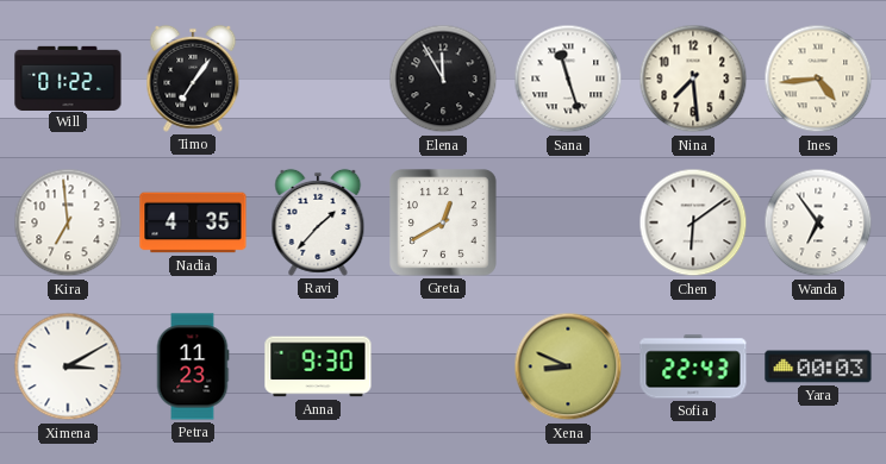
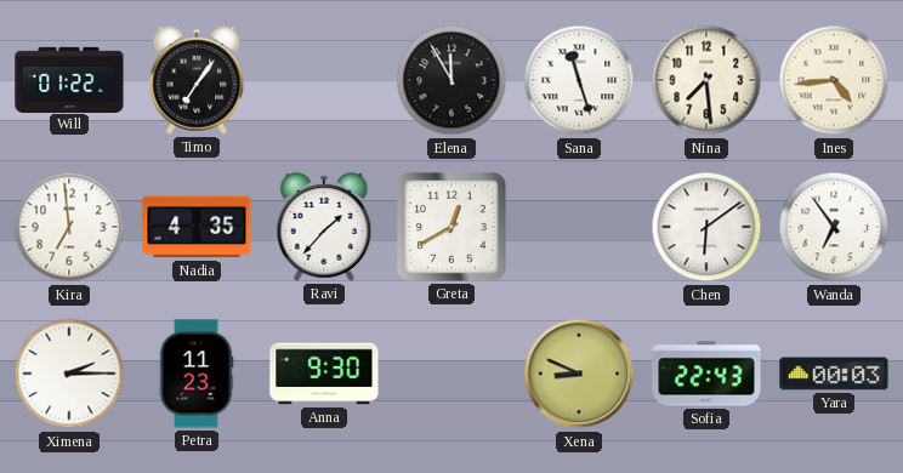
Ximena: 3:10 -> 2:15
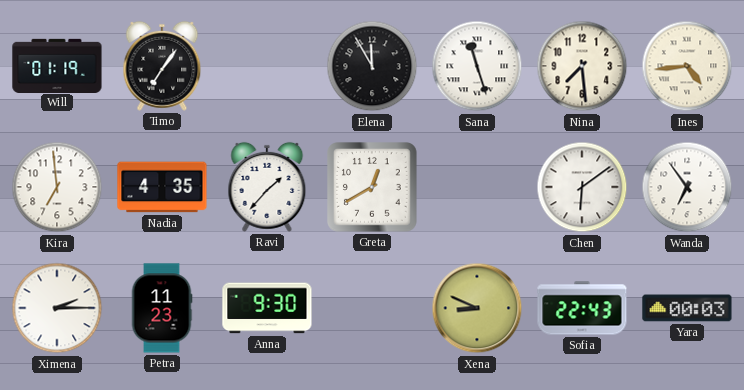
Will: 01:22 -> 01:19
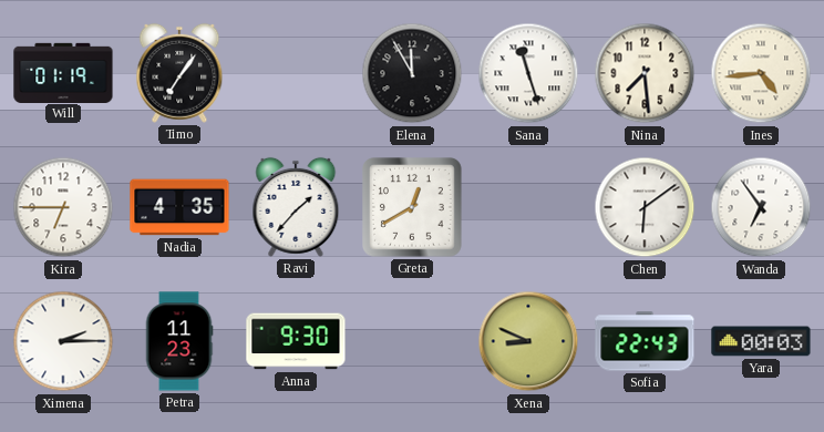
Kira: 6:59 -> 6:45
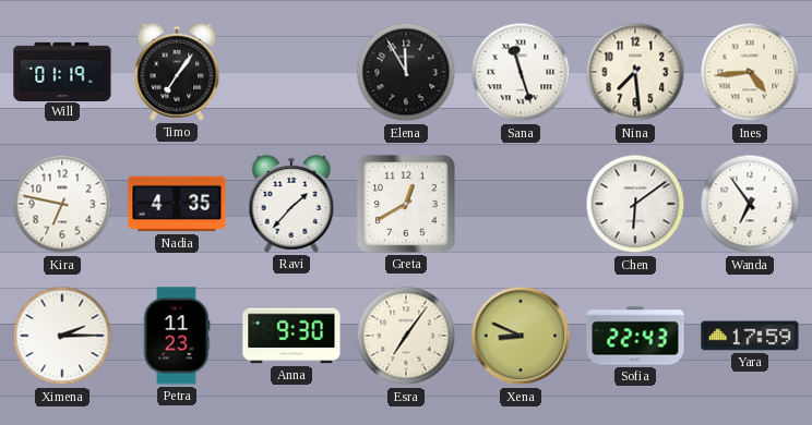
Kira: 6:45 -> 6:47
Esra: none -> 7:06
Yara: 00:03 -> 17:59
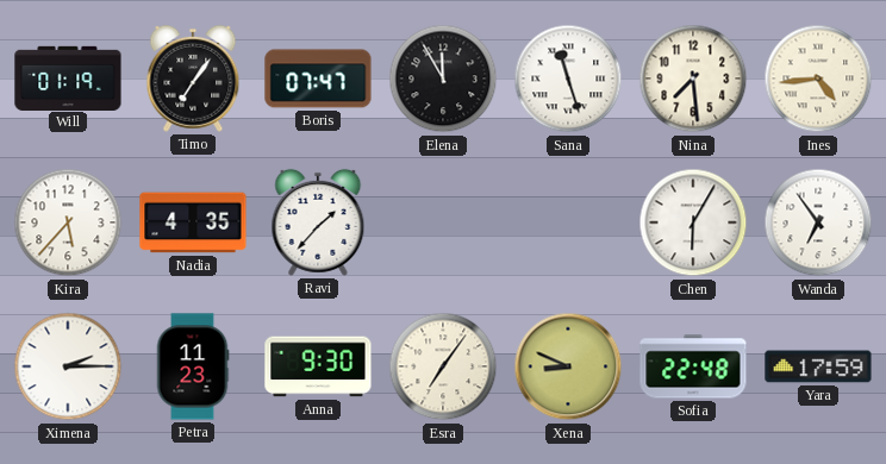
Boris: none -> 07:47
Kira: 6:47 -> 5:37
Greta: 12:40 -> none
Chen: 6:09 -> 6:05
Sofia: 22:43 -> 22:48
